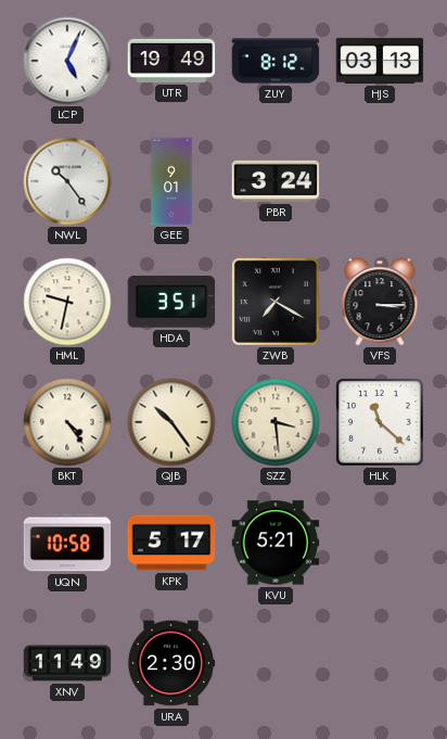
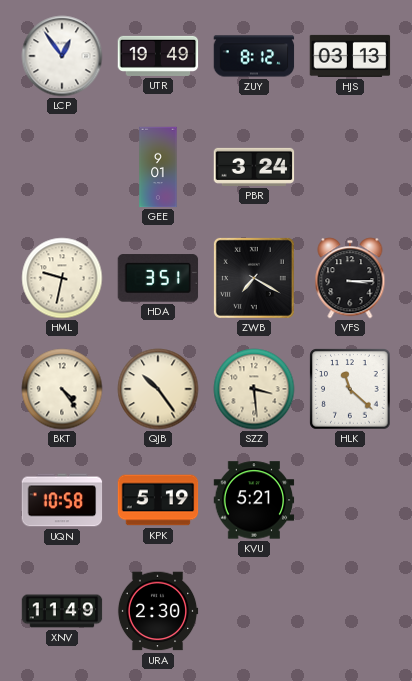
LCP: 5:04 -> 12:54
NWL: 10:24 -> none
KPK: 5:17 -> 5:19
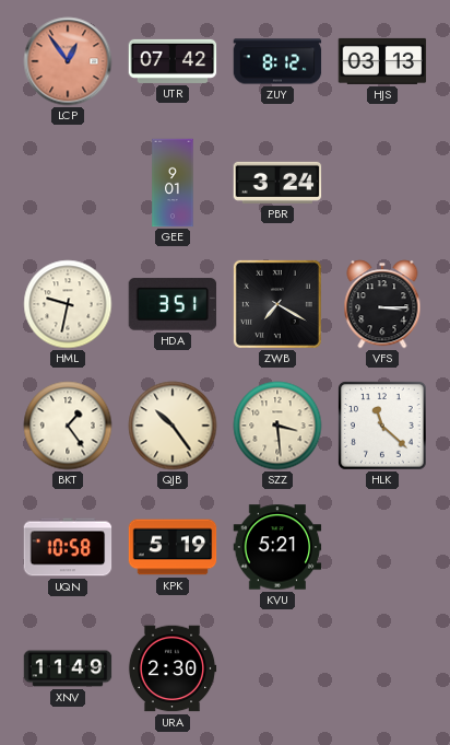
LCP dial: white -> salmon
UTR: 19:49 -> 07:42
BKT: 4:24 -> 1:24
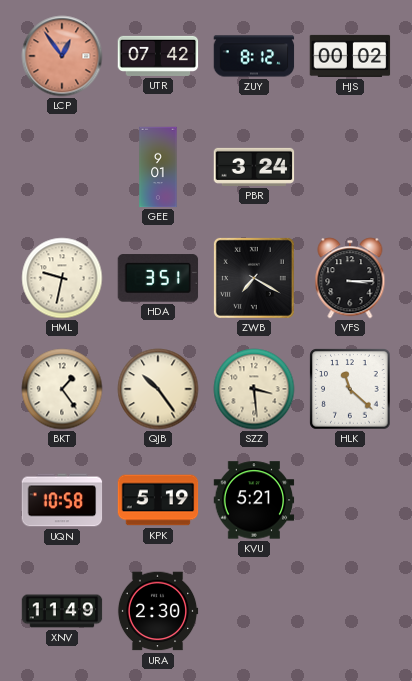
HJS: 03:13 -> 00:02
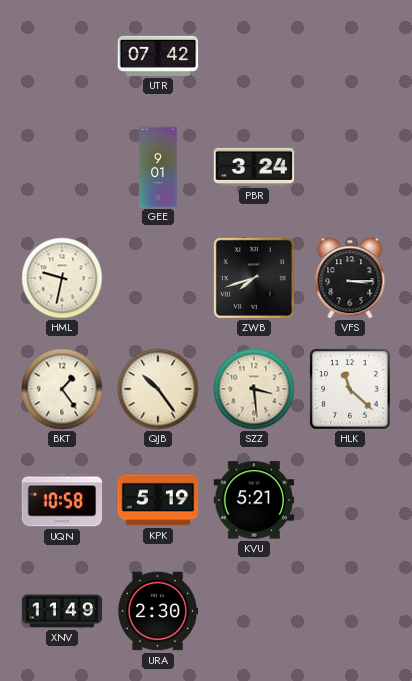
LCP: 12:54 -> none
ZUY: 8:12 -> none
HJS: 00:02 -> none
HDA: 3:51 -> none
ZWB: 7:20 -> 7:42
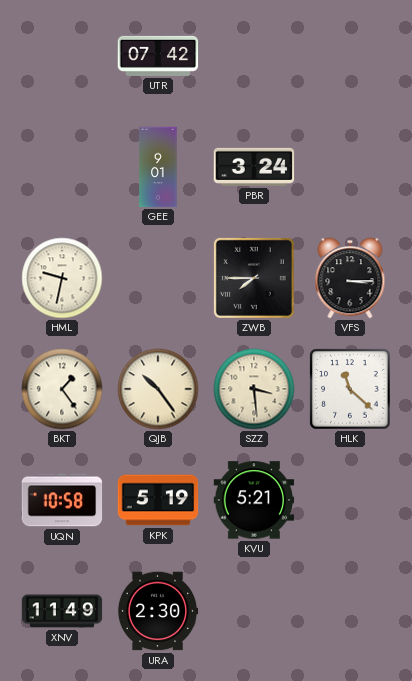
ZWB: 7:42 -> 7:45
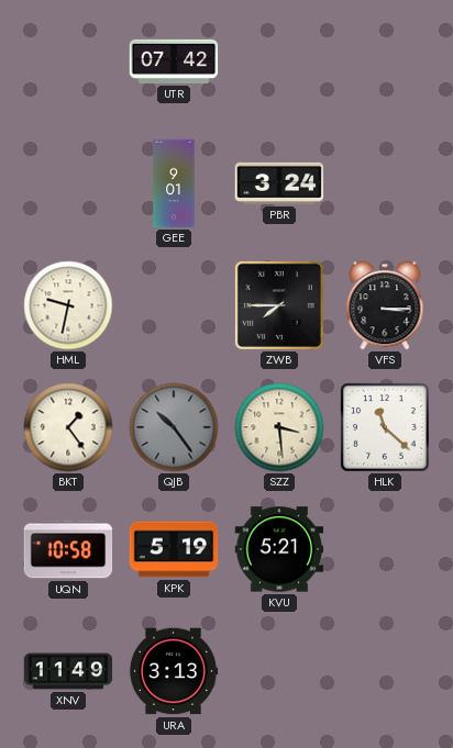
QJB dial: cream -> grey
URA: 2:30 -> 3:13
